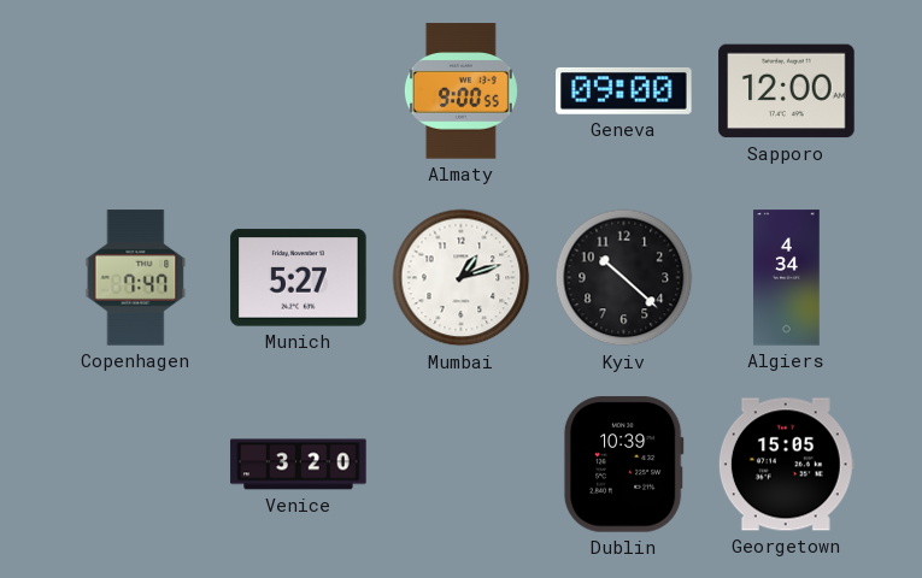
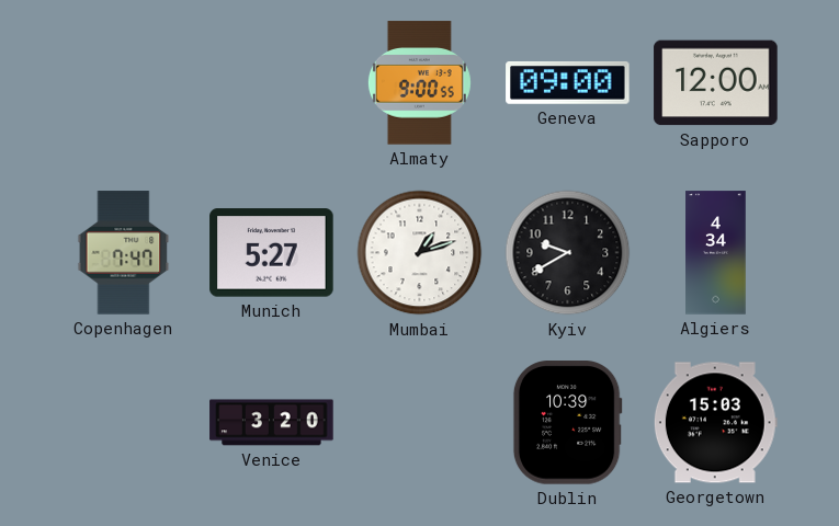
Kyiv: 10:22 -> 9:40
Georgetown: 15:05 -> 15:03
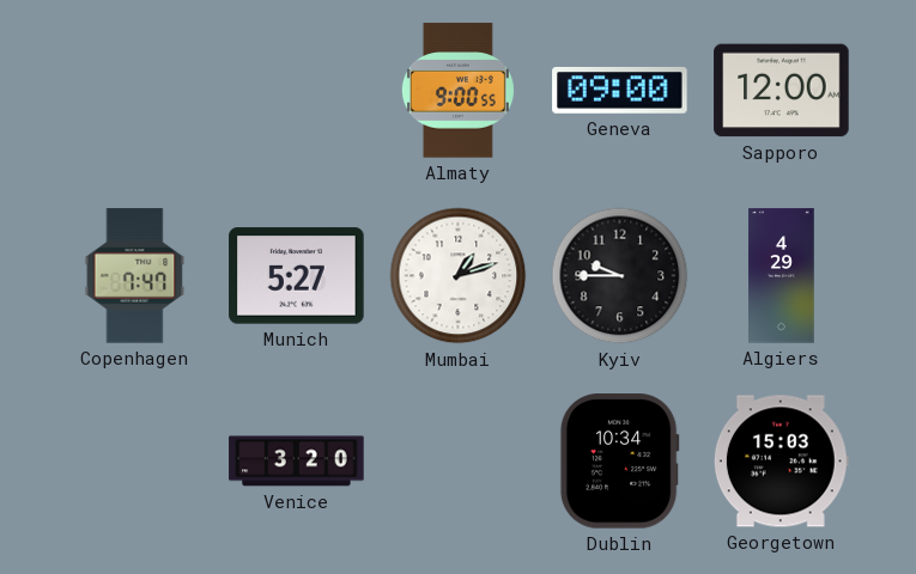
Kyiv: 9:40 -> 9:45
Algiers: 4:34 -> 4:29
Dublin: 10:39 -> 10:34
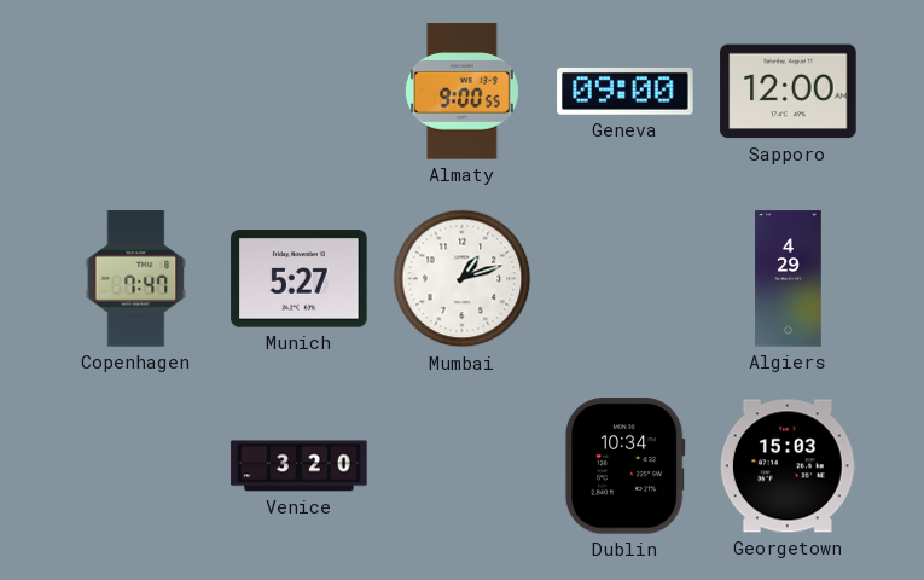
Kyiv: 9:45 -> none
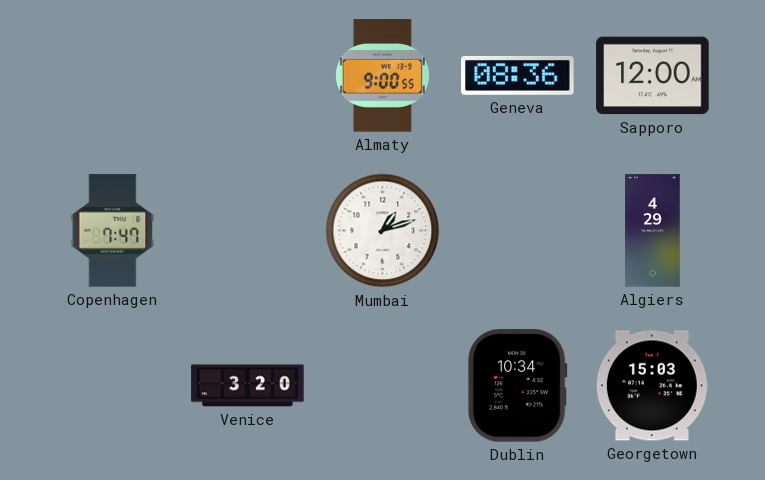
Geneva: 09:00 -> 08:36
Munich: 5:27 -> none
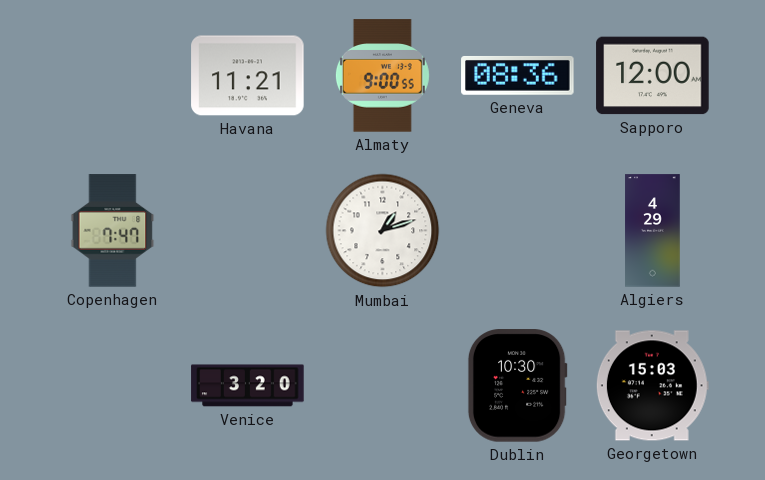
Havana: none -> 11:21
Dublin: 10:34 -> 10:30
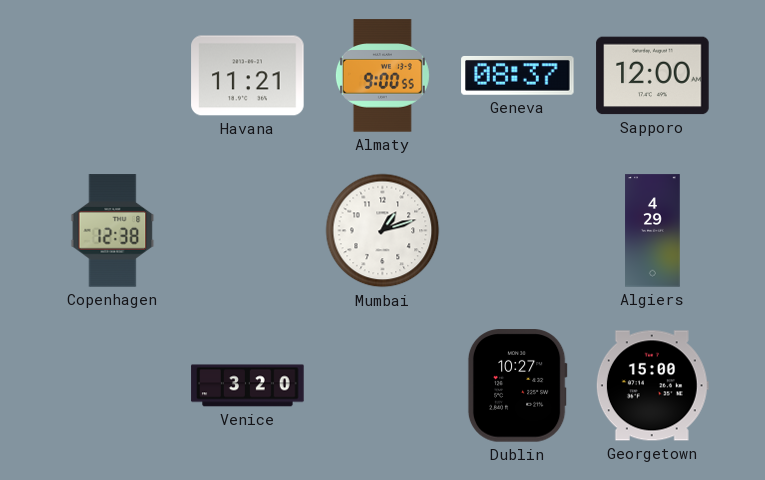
Geneva: 08:36 -> 08:37
Copenhagen: 7:47 -> 12:38
Dublin: 10:30 -> 10:27
Georgetown: 15:03 -> 15:00
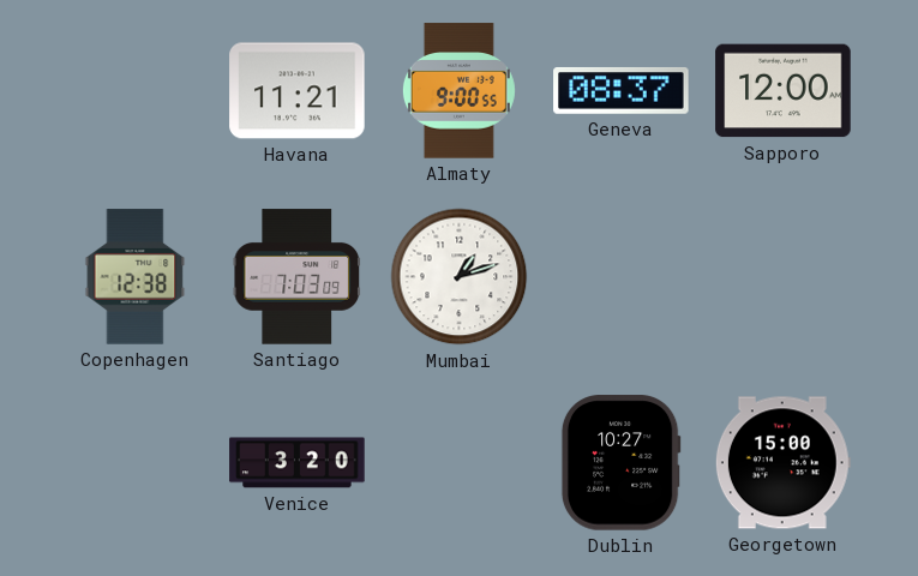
Santiago: none -> 7:03
Algiers: 4:29 -> none
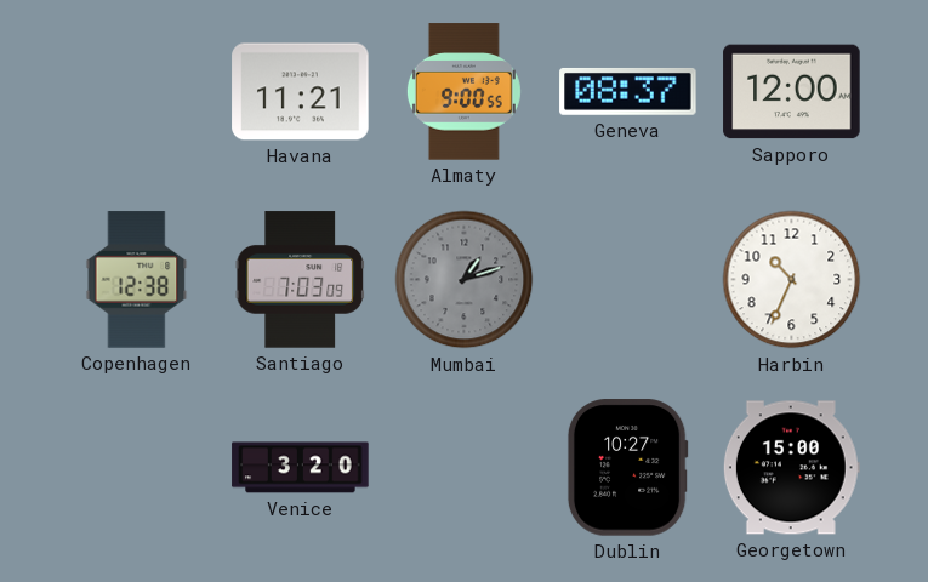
Mumbai dial: white -> grey
Harbin: none -> 10:34
